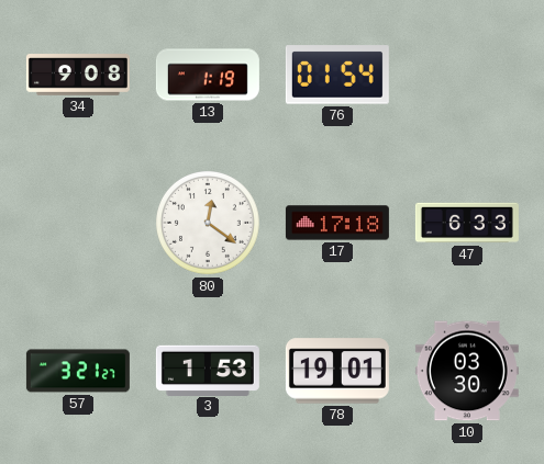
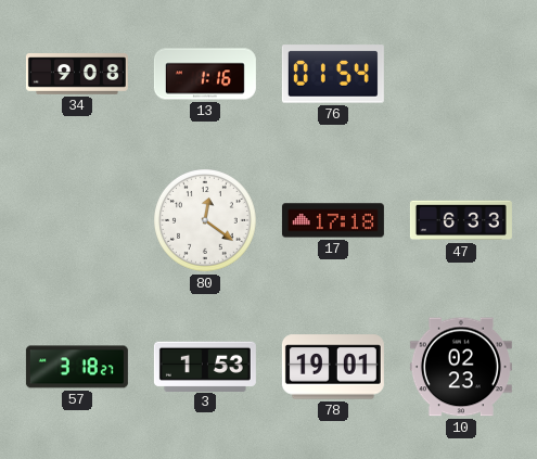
13: 1:19 -> 1:16
57: 3:21 -> 3:18
10: 03:30 -> 02:23
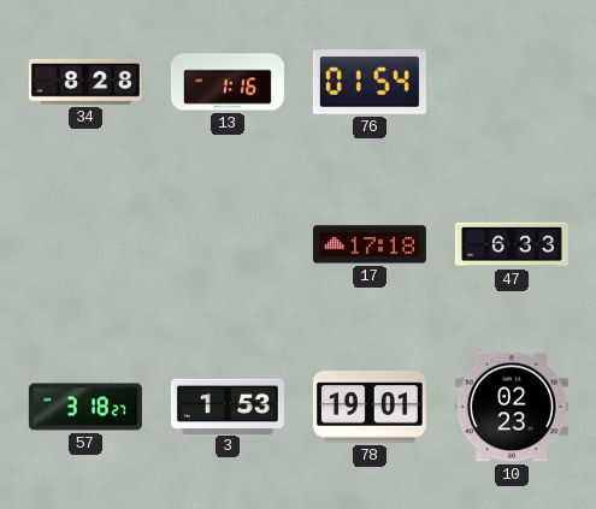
34: 9:08 -> 8:28
80: 12:21 -> none
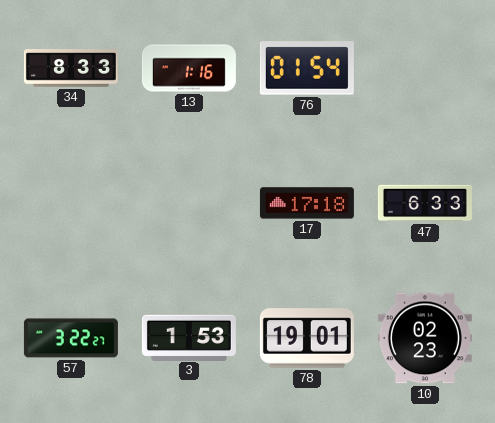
34: 8:28 -> 8:33
57: 3:18 -> 3:22
